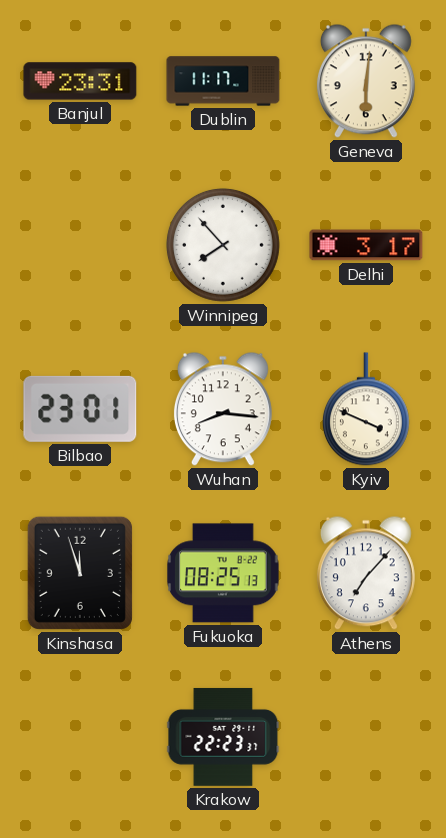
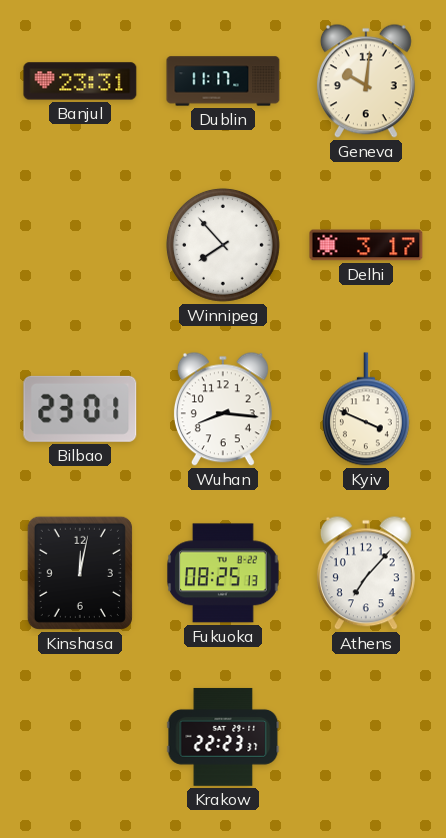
Geneva: 6:01 -> 10:01
Kinshasa: 11:57 -> 12:02
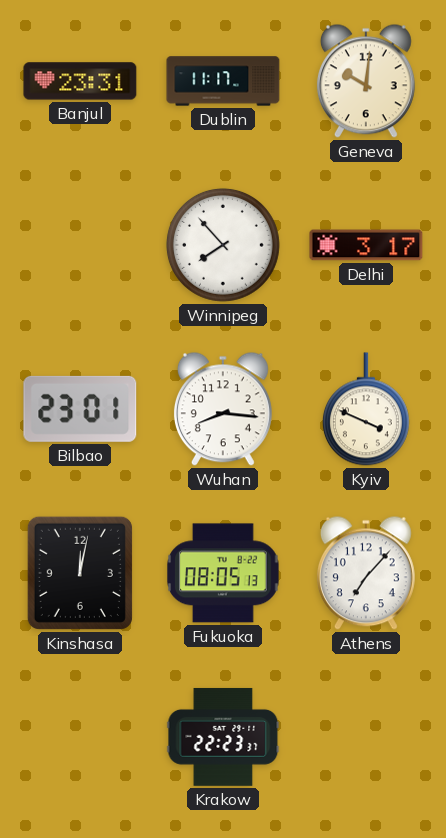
Fukuoka: 08:25 -> 08:05
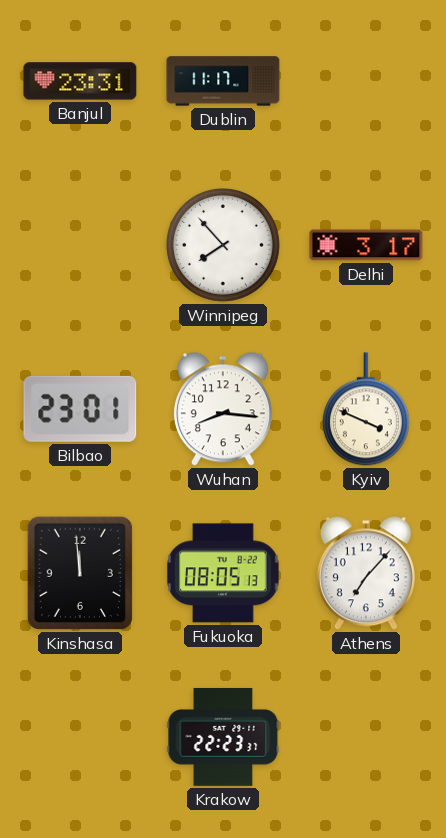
Geneva: 10:01 -> none
Kinshasa: 12:02 -> 11:59
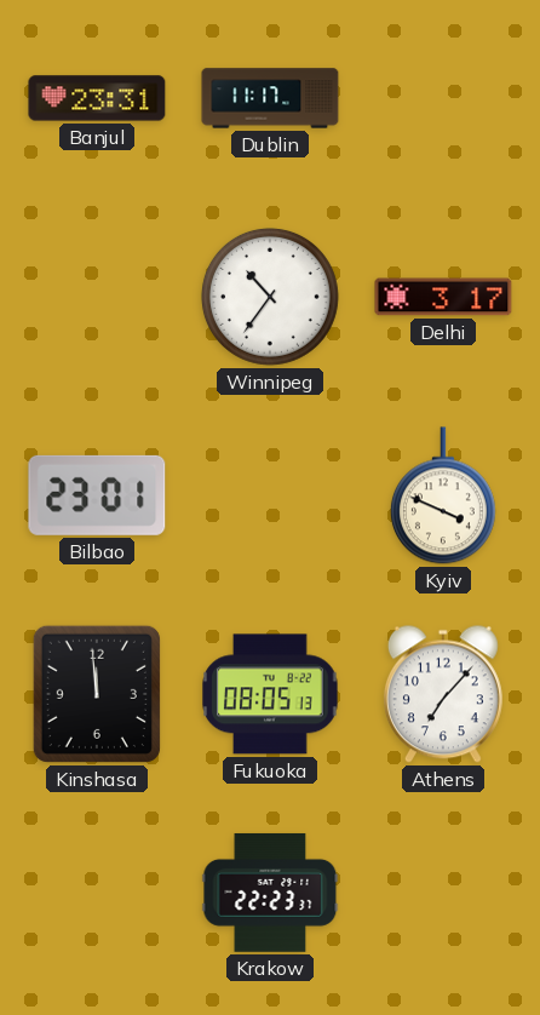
Winnipeg: 7:53 -> 10:36
Wuhan: 8:16 -> none
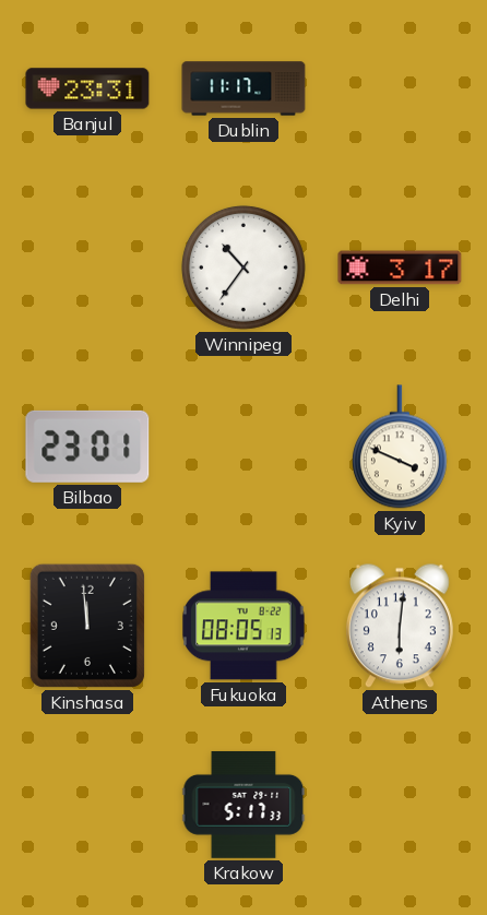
Athens: 7:07 -> 6:01
Krakow: 22:23 -> 5:17
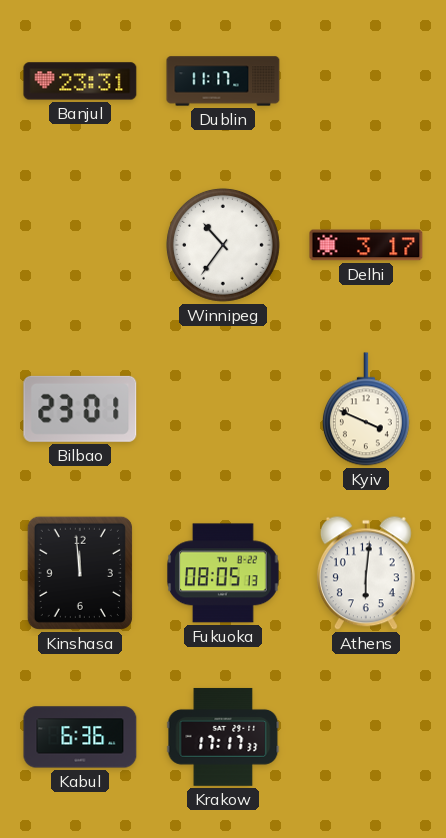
Kabul: none -> 6:36
Krakow: 5:17 -> 17:17
